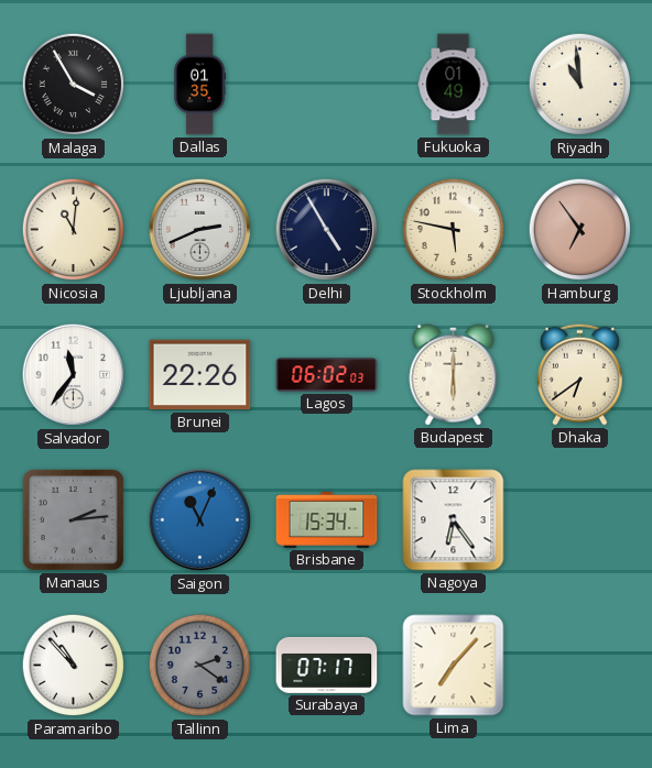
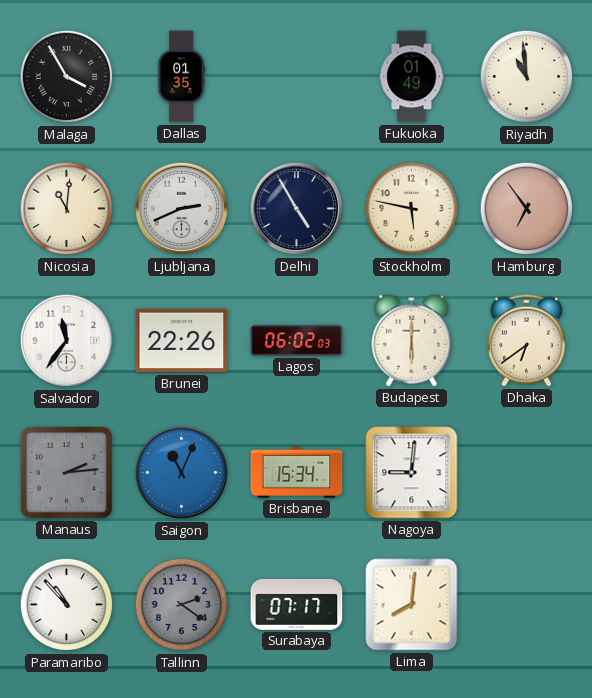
Nagoya: 6:24 -> 9:01
Lima: 7:07 -> 8:01
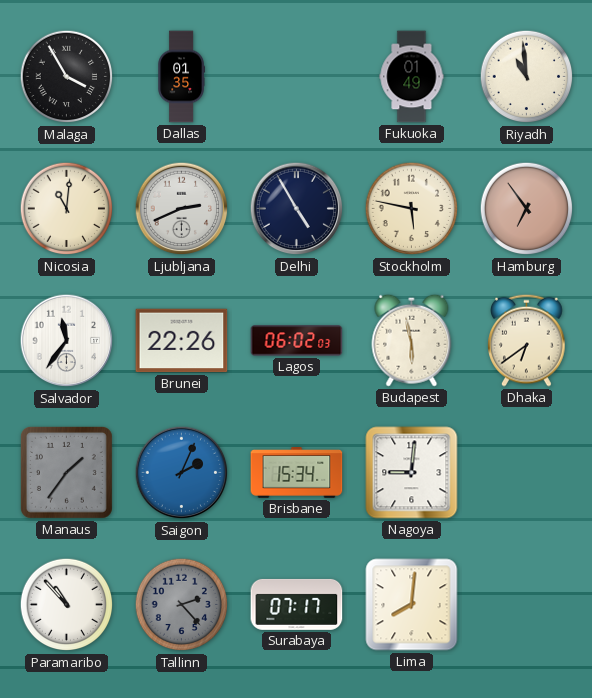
Budapest: 6:00 -> 5:58
Manaus: 2:14 -> 1:36
Saigon: 11:04 -> 2:04
Tallinn: 2:21 -> 2:23
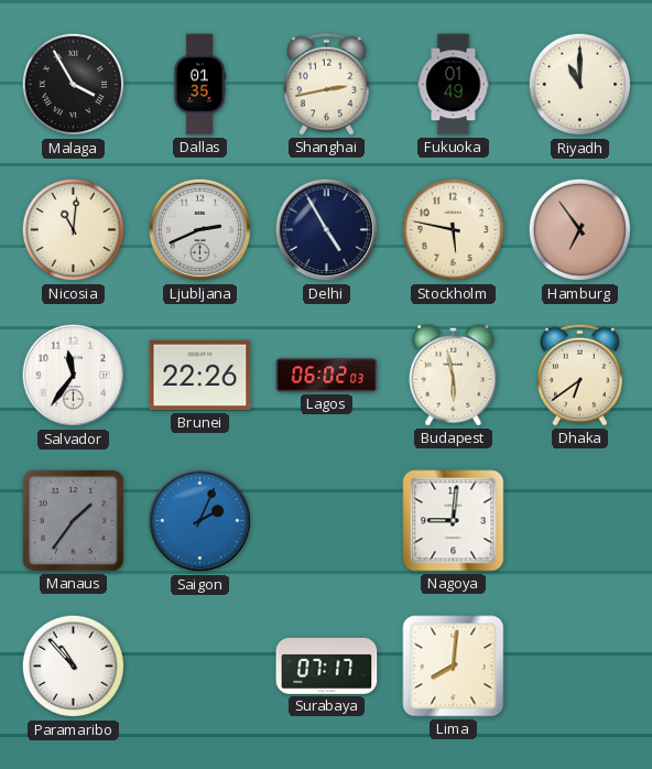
Shanghai: none -> 2:43
Riyadh: 10:59 -> 11:00
Brisbane: 15:34 -> none
Tallinn: 2:23 -> none
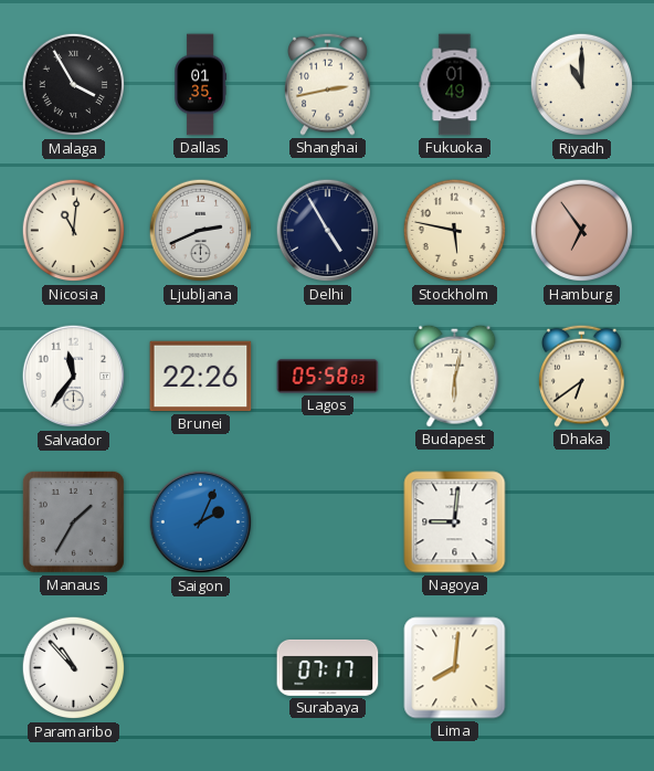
Lagos: 06:02 -> 05:58
Budapest: 5:58 -> 6:02
Manaus: 1:36 -> 1:35
